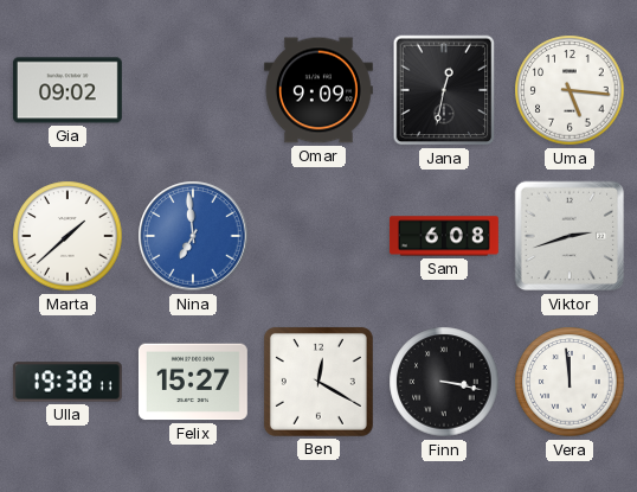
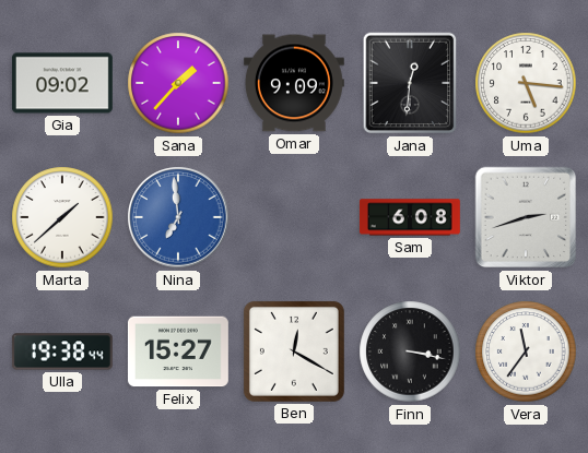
Sana: none -> 1:37
Jana: 12:32 -> 12:31
Ulla: 19:38:11 -> 19:38:44
Vera: 11:59 -> 11:36
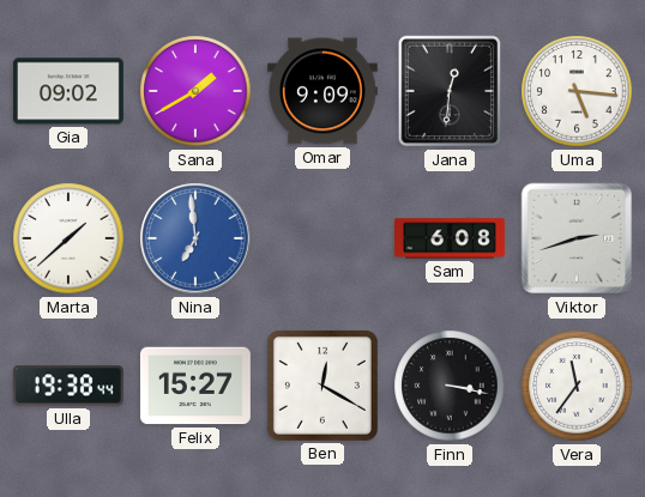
Sana: 1:37 -> 1:40
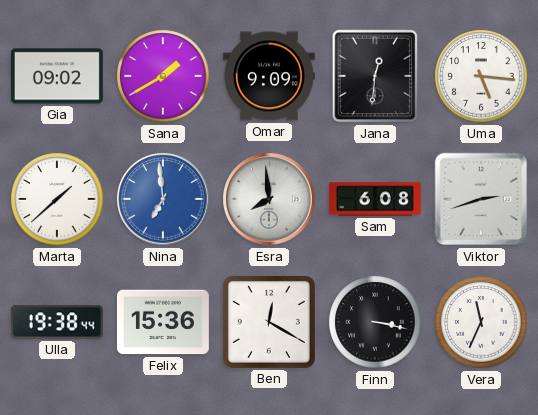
Esra: none -> 7:59
Felix: 15:27 -> 15:36
Vera: 11:36 -> 11:34
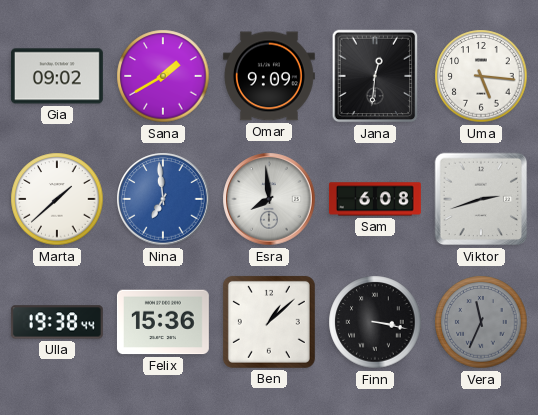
Ben: 12:20 -> 1:08
Vera dial: white -> grey
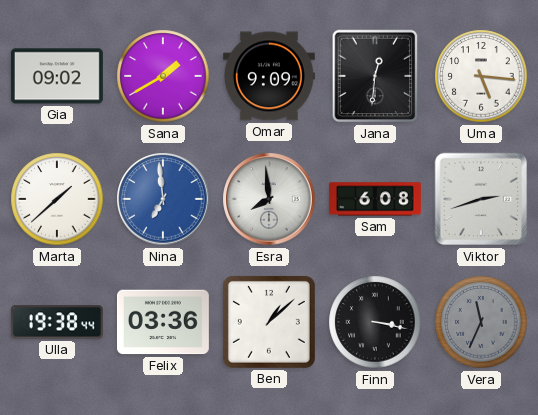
Felix: 15:36 -> 03:36
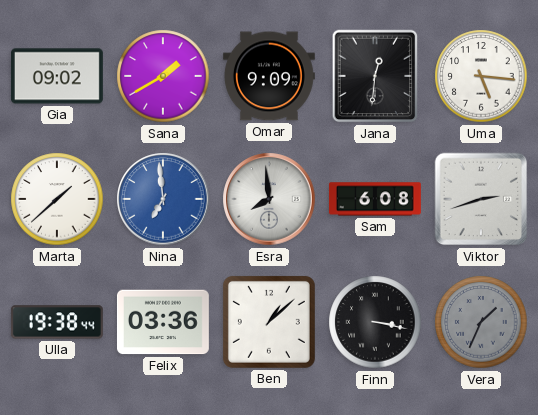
Vera: 11:34 -> 1:34
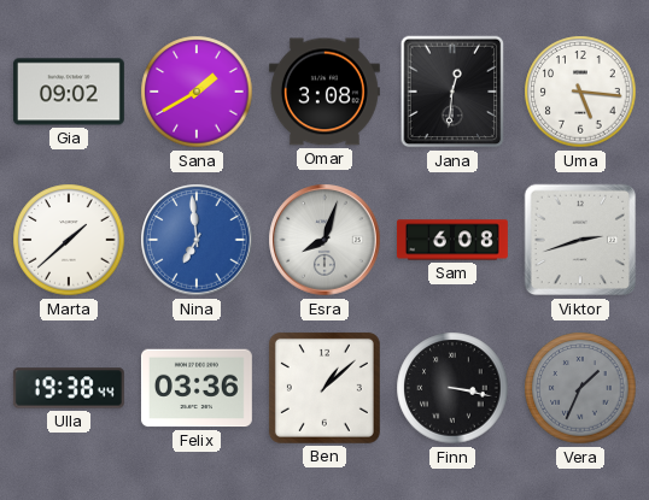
Omar: 9:09 -> 3:08
Esra: 7:59 -> 8:03
